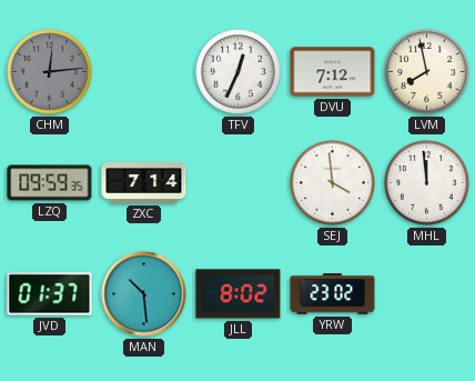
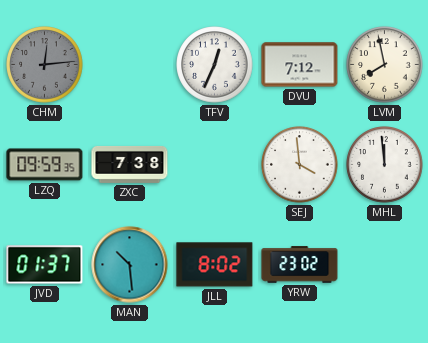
ZXC: 7:14 -> 7:38
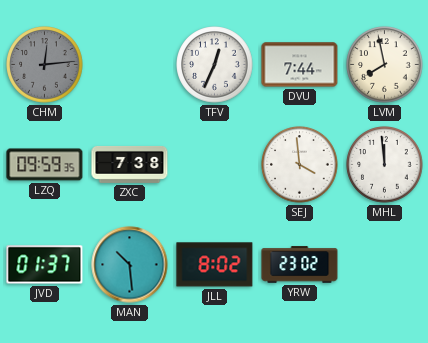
DVU: 7:12 -> 7:44
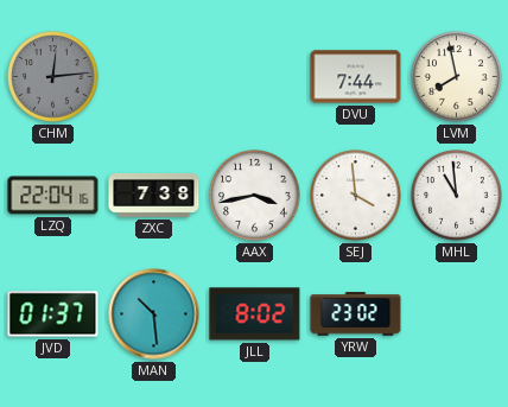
TFV: 12:34 -> none
LZQ: 09:59 -> 22:04
AAX: none -> 3:43
MHL: 11:59 -> 10:59
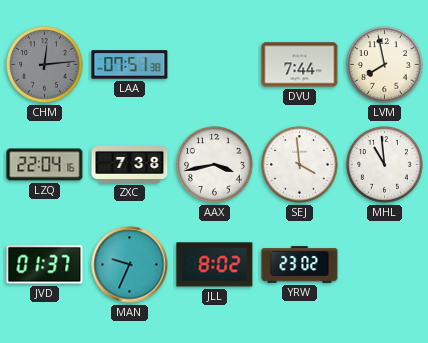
LAA: none -> 07:51
MAN: 10:29 -> 9:34
